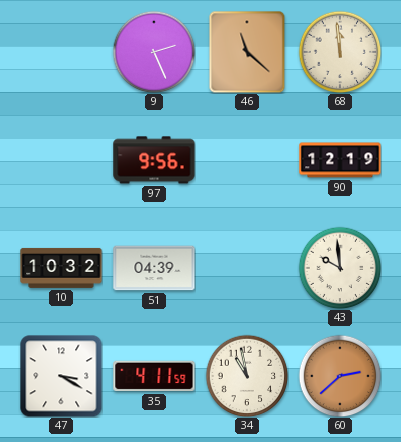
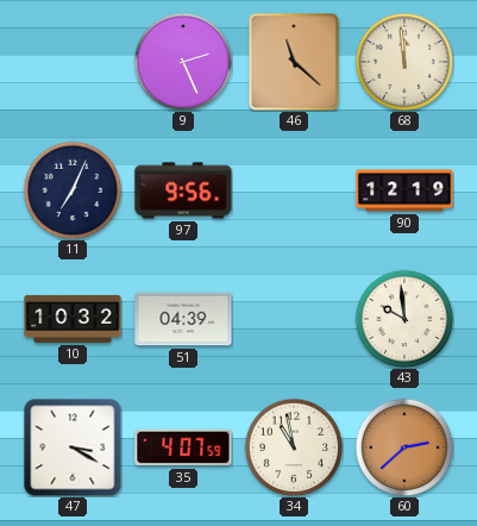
11: none -> 7:04
35: 4:11 -> 4:07
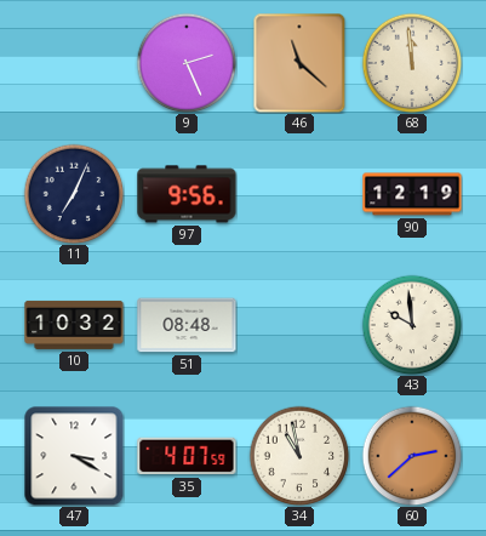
51: 04:39 -> 08:48
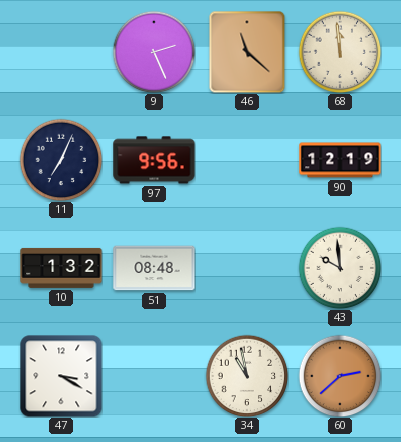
10: 10:32 -> 1:32
35: 4:07 -> none
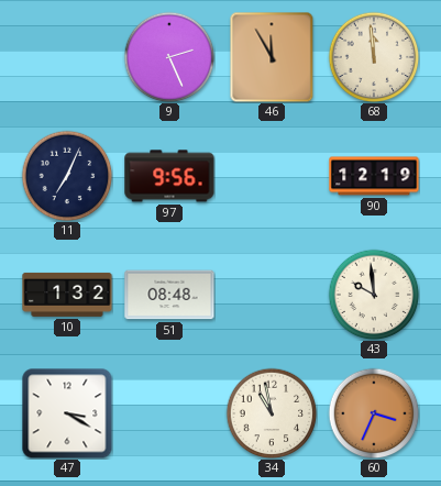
46: 11:22 -> 11:55
60: 2:38 -> 3:34
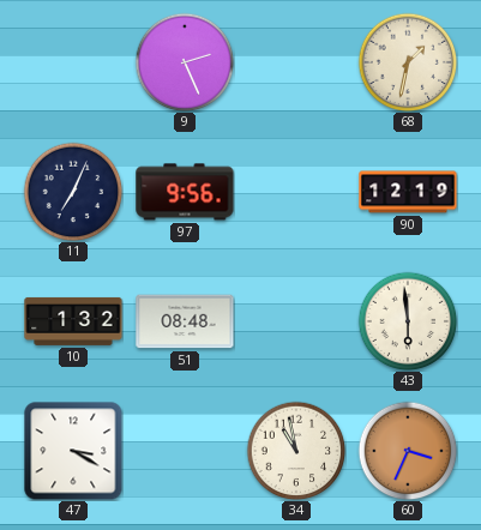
46: 11:55 -> none
68: 11:59 -> 1:32
43: 9:59 -> 5:59
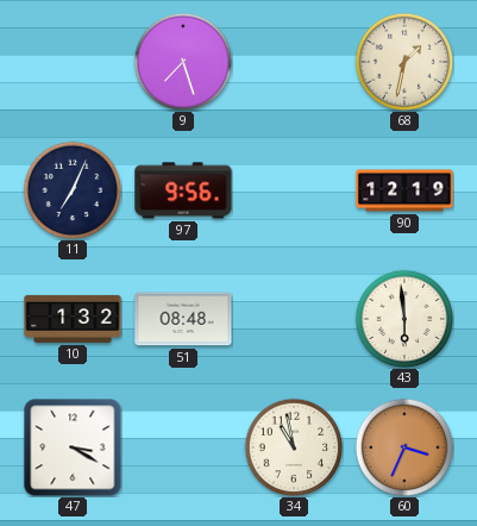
9: 2:26 -> 7:27
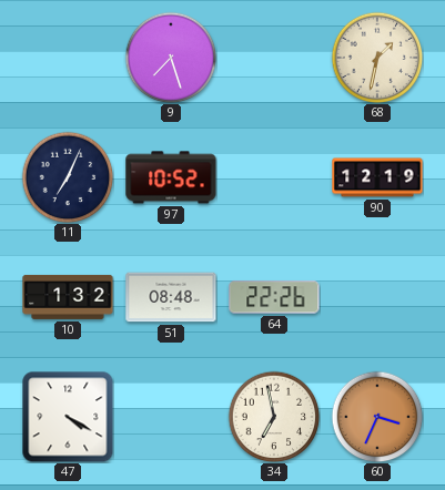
97: 9:56 -> 10:52
64: none -> 22:26
43: 5:59 -> none
47: 3:20 -> 4:20
34: 10:58 -> 6:58
